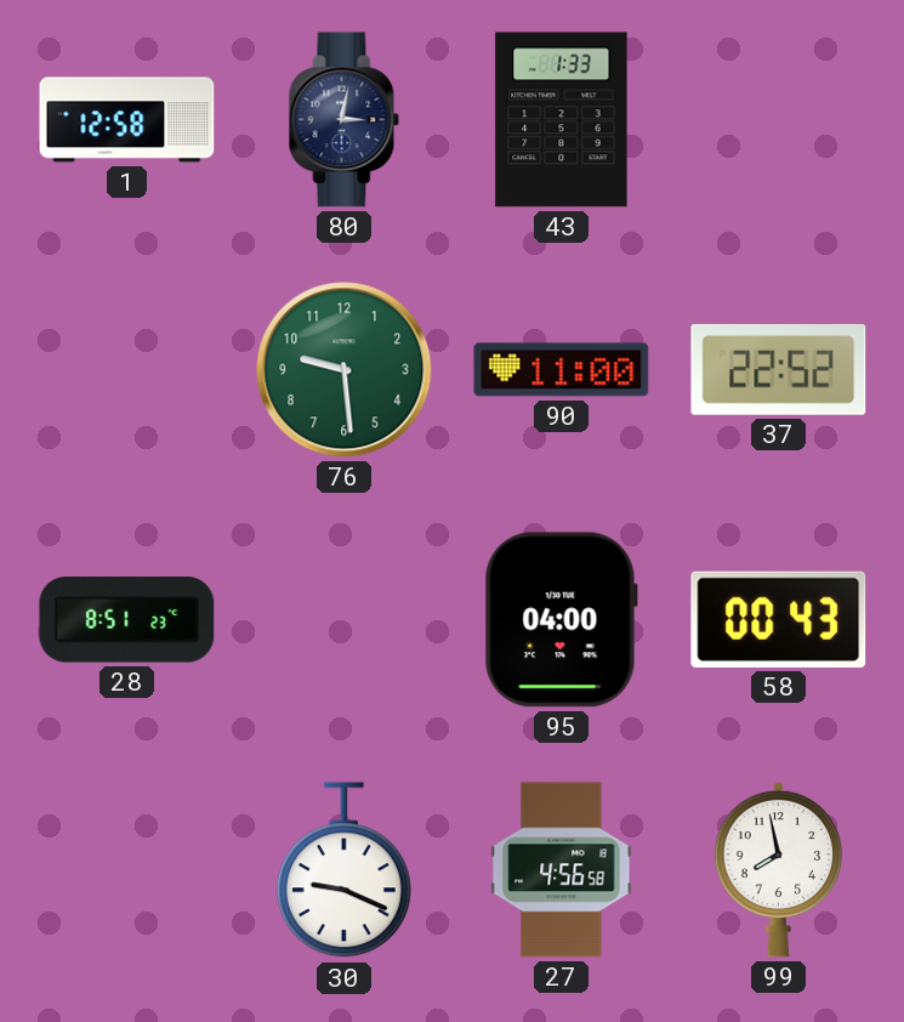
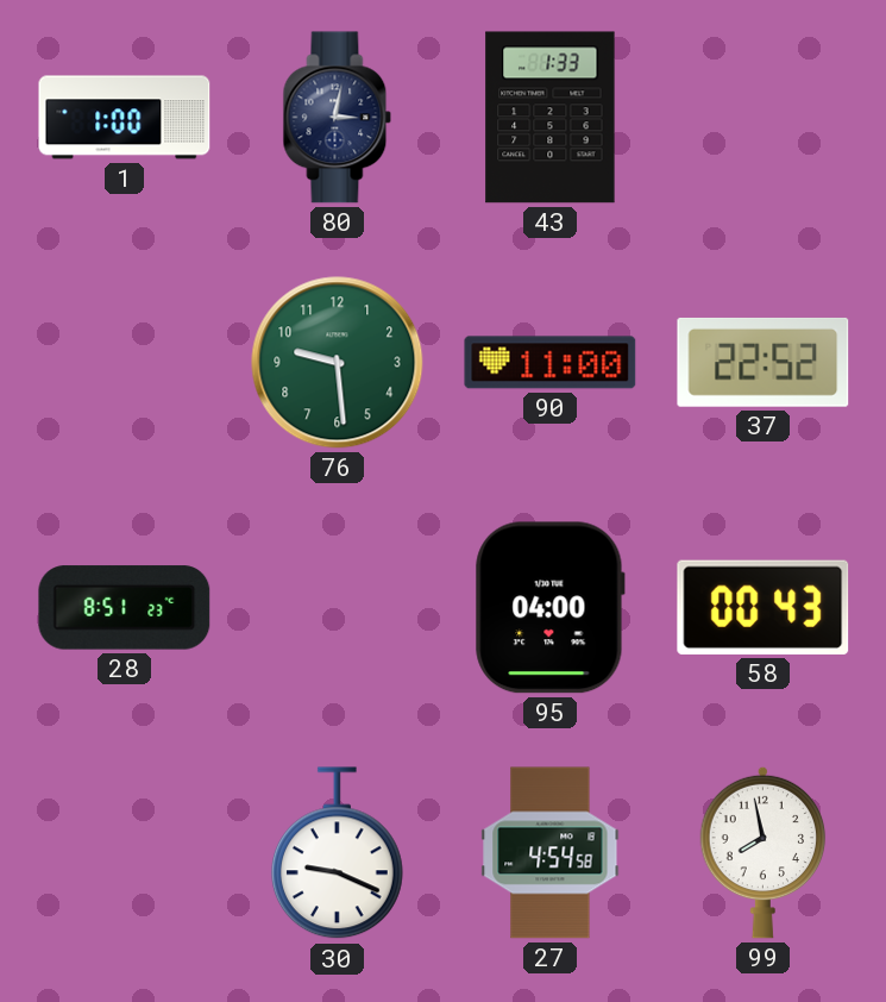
1: 12:58 -> 1:00
27: 4:56 -> 4:54
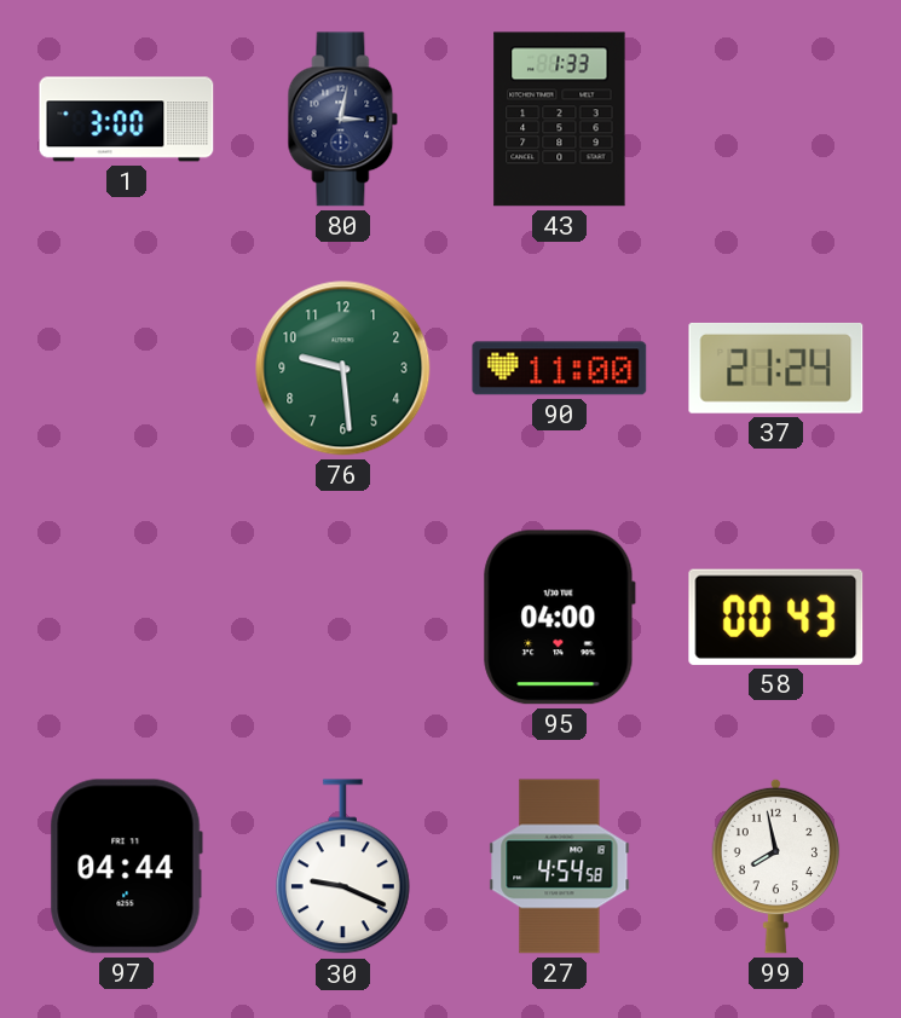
1: 1:00 -> 3:00
37: 22:52 -> 21:24
28: 8:51 -> none
97: none -> 04:44
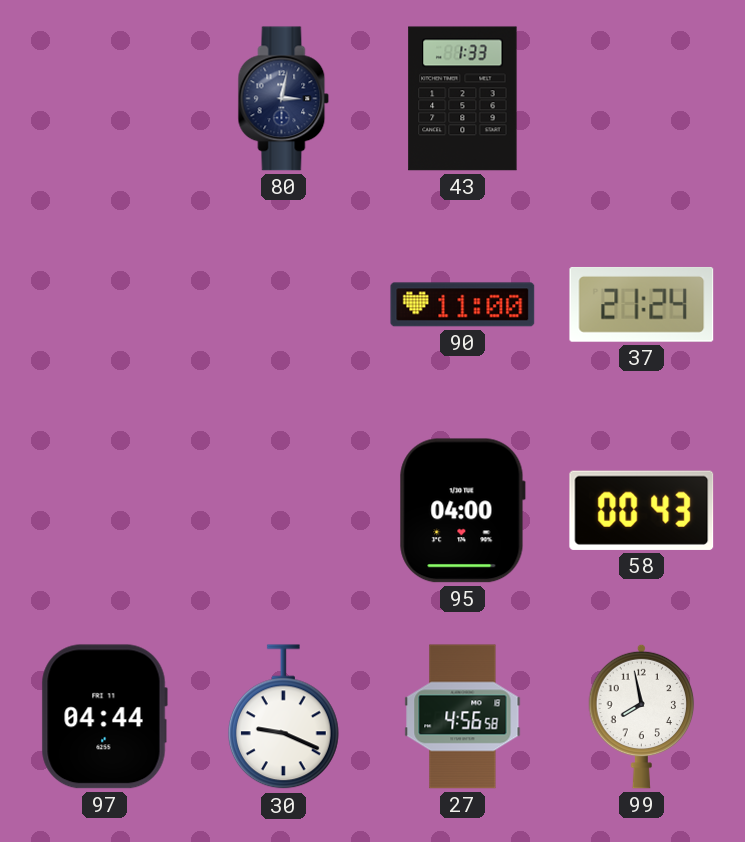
1: 3:00 -> none
76: 9:29 -> none
27: 4:54 -> 4:56
